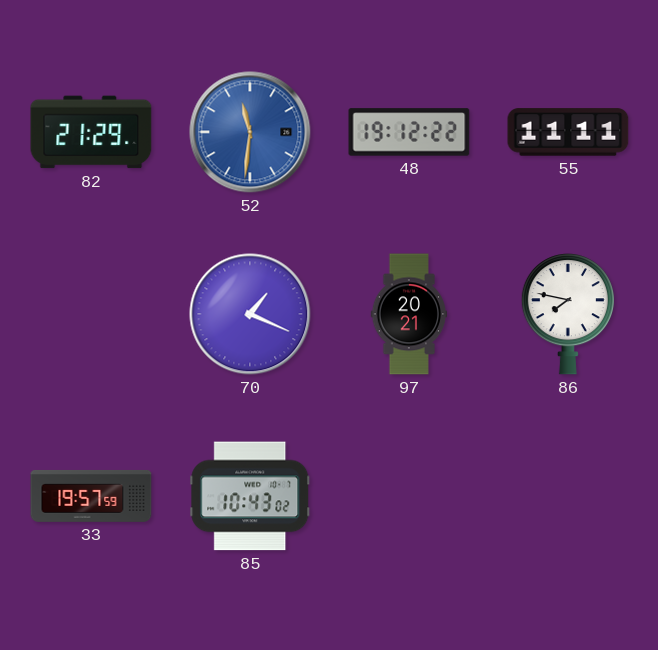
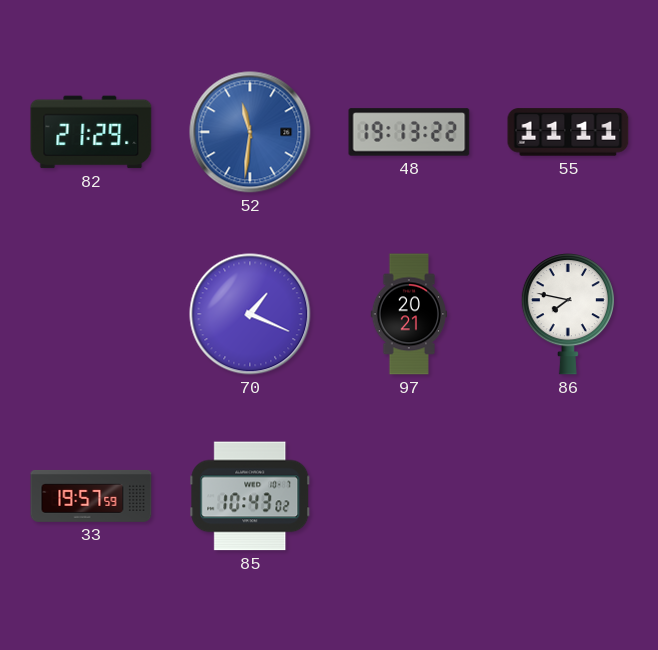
48: 19:12 -> 19:13
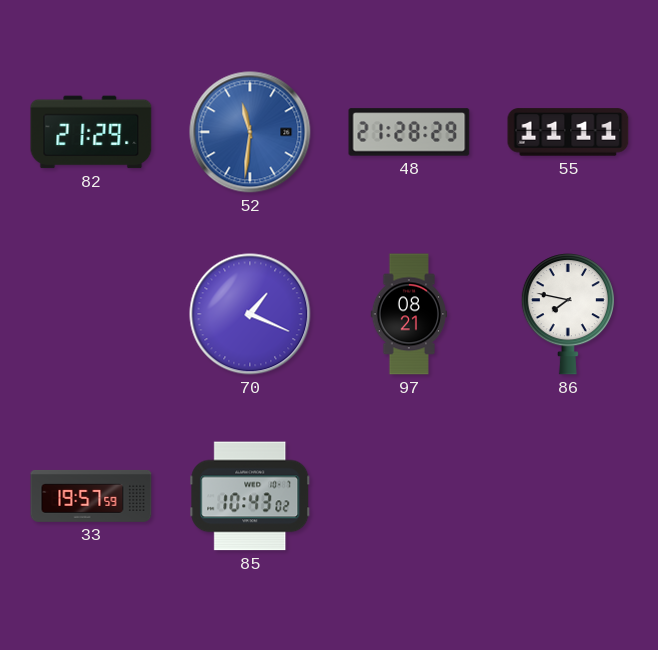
48: 19:13 -> 21:28
97: 20:21 -> 08:21
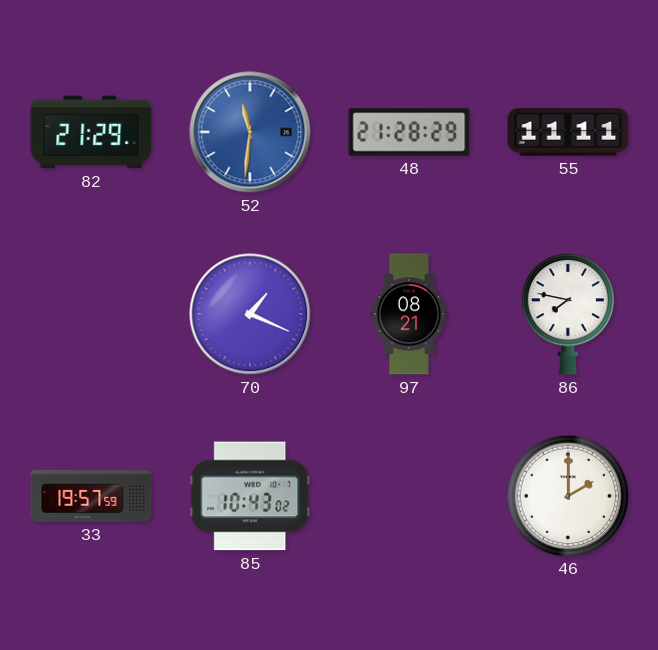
46: none -> 2:00
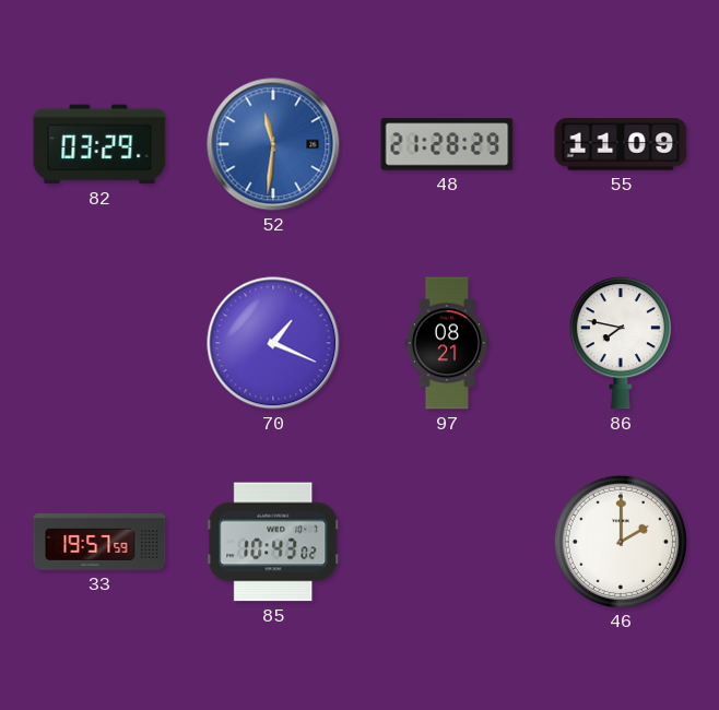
82: 21:29 -> 03:29
55: 11:11 -> 11:09
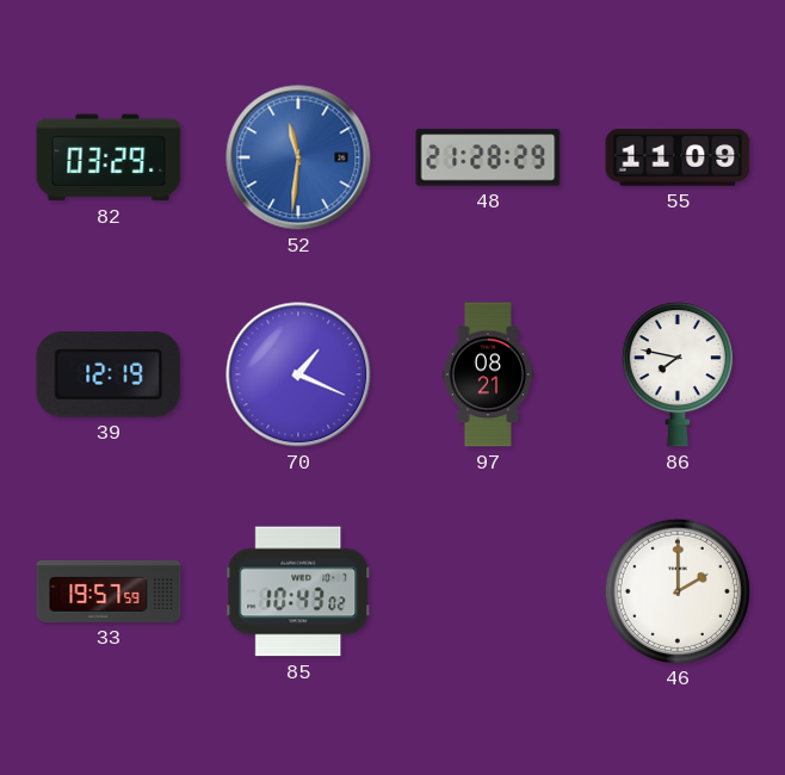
39: none -> 12:19
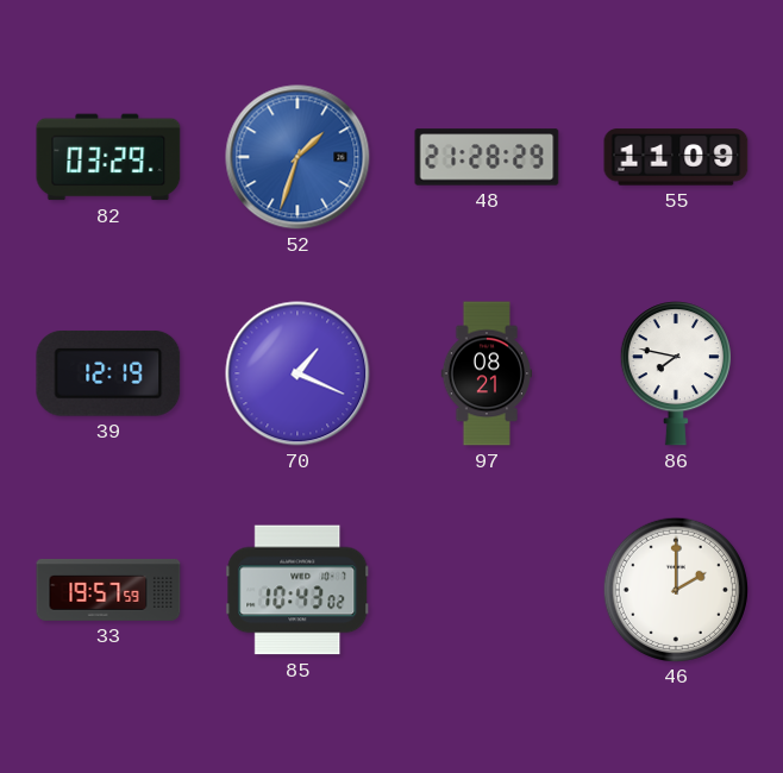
52: 11:31 -> 1:33
